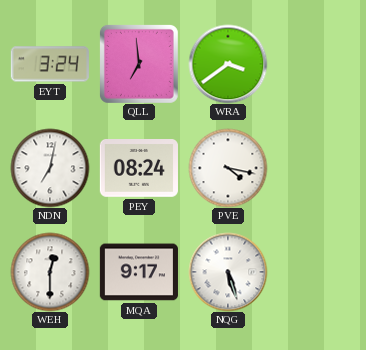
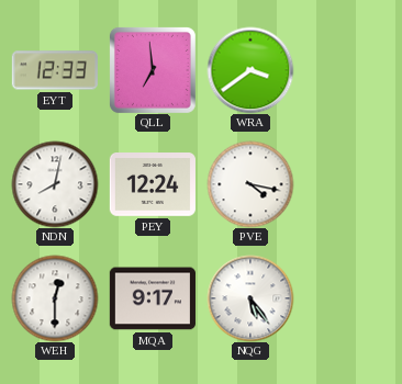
EYT: 3:24 -> 12:33
NDN: 7:02 -> 8:02
PEY: 08:24 -> 12:24
NQG: 5:27 -> 5:24
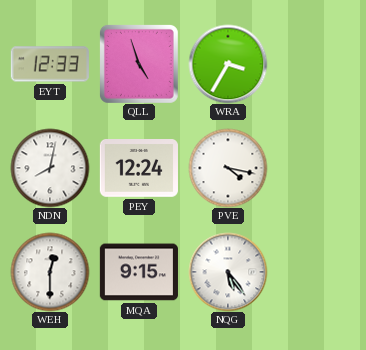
QLL: 6:59 -> 4:57
WRA: 3:39 -> 3:35
MQA: 9:17 -> 9:15
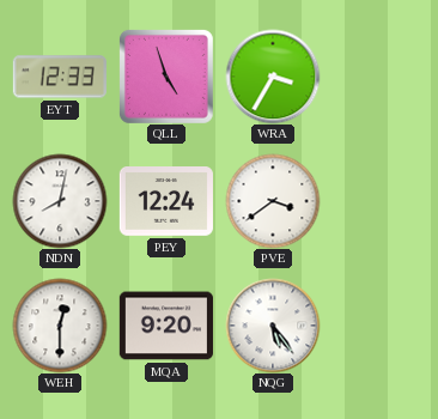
PVE: 4:17 -> 3:39
MQA: 9:15 -> 9:20
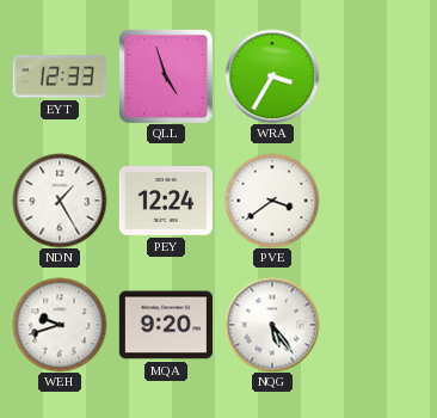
NDN: 8:02 -> 1:25
WEH: 12:30 -> 9:42
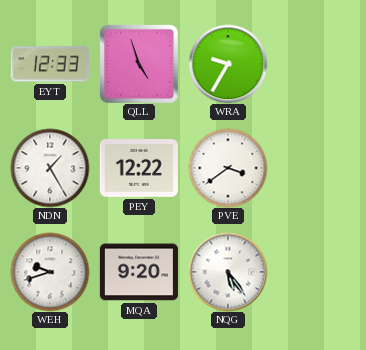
WRA: 3:35 -> 9:35
PEY: 12:24 -> 12:22
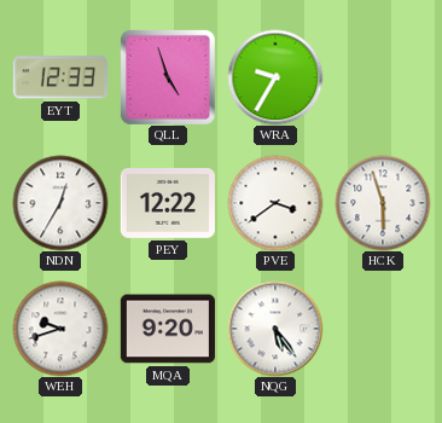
NDN: 1:25 -> 12:35
HCK: none -> 5:57
